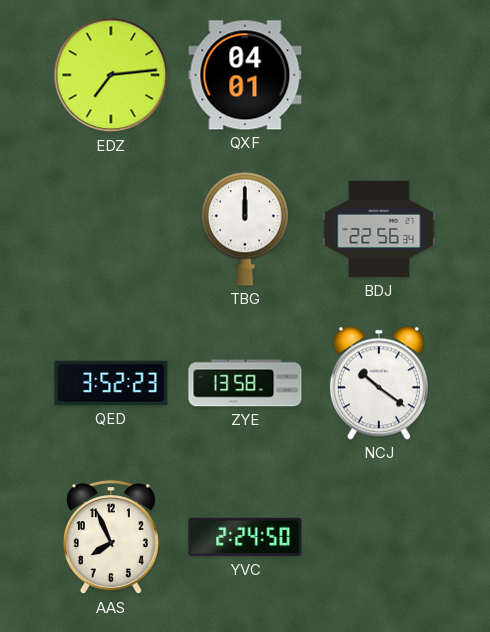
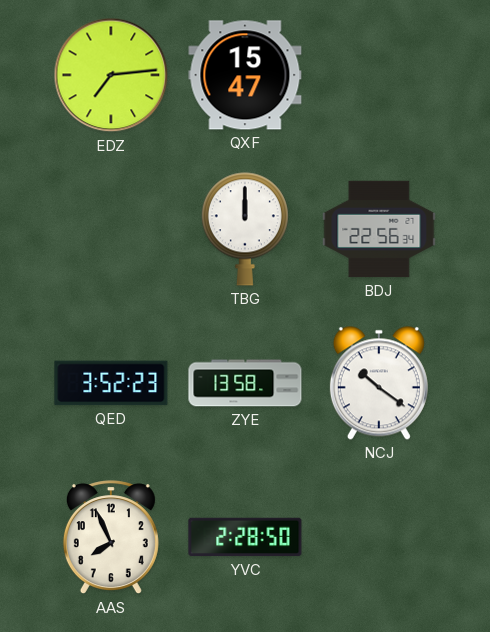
QXF: 04:01 -> 15:47
YVC: 2:24 -> 2:28
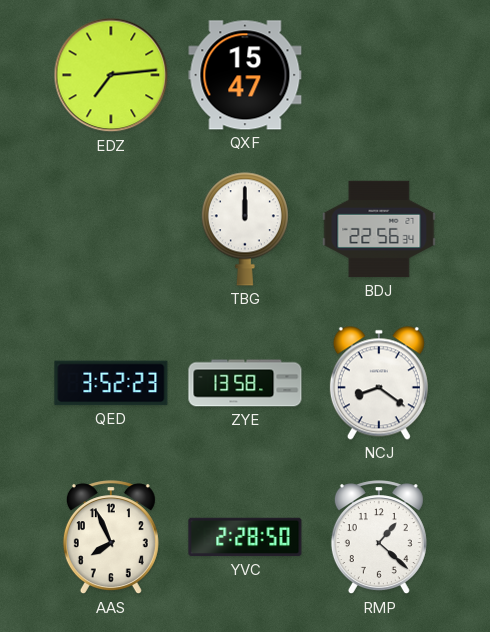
NCJ: 10:21 -> 8:21
RMP: none -> 1:22
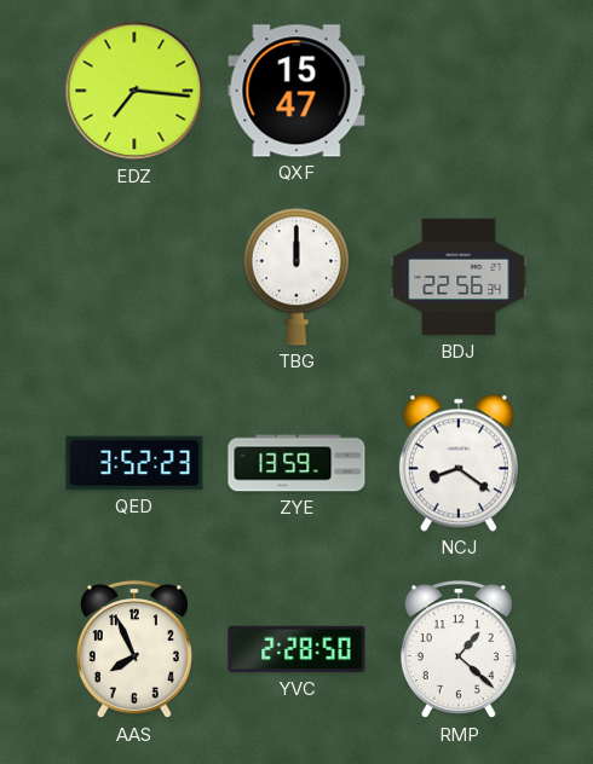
EDZ: 7:14 -> 7:16
ZYE: 13:58 -> 13:59
